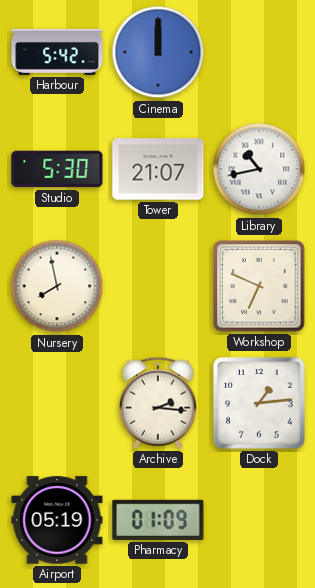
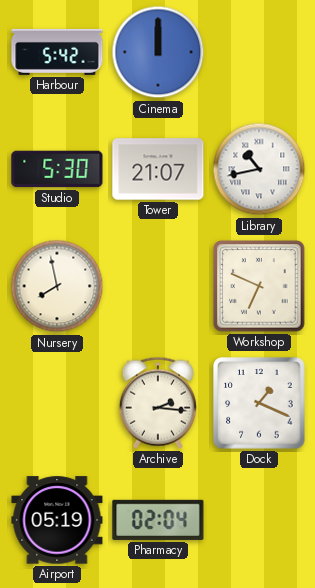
Dock: 1:14 -> 1:19
Pharmacy: 01:09 -> 02:04
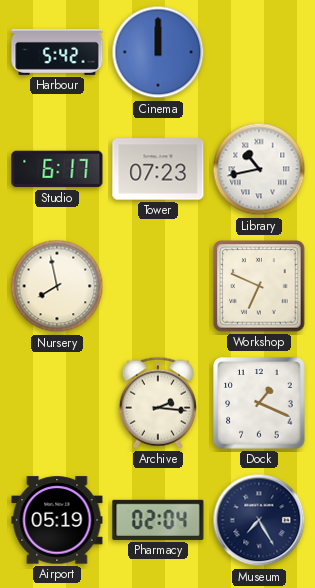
Studio: 5:30 -> 6:17
Tower: 21:07 -> 07:23
Museum: none -> 7:25
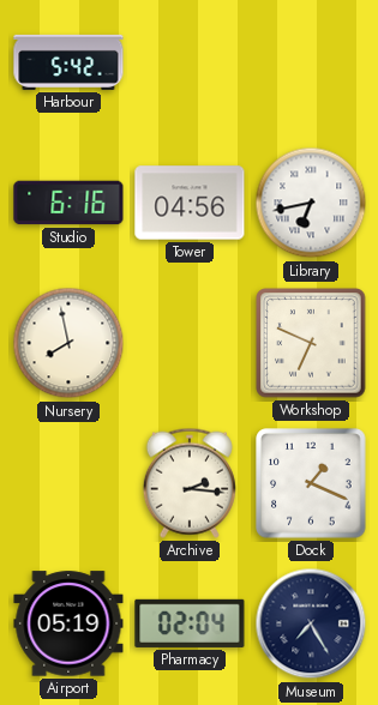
Cinema: 12:00 -> none
Studio: 6:17 -> 6:16
Tower: 07:23 -> 04:56
Library: 10:43 -> 6:43
